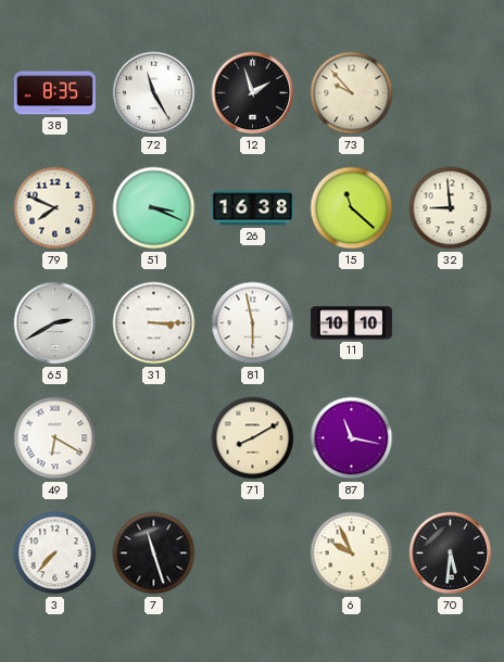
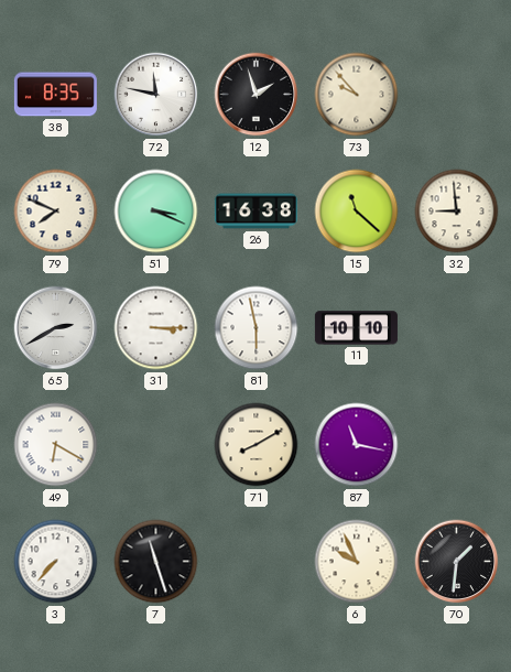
72: 11:25 -> 11:47
70: 5:31 -> 1:31
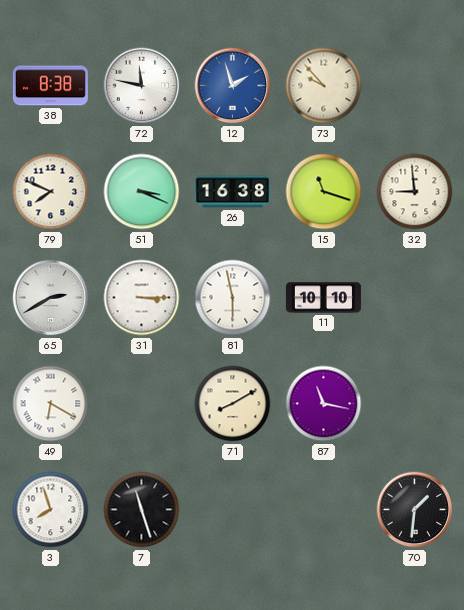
38: 8:35 -> 8:38
12 dial: black -> blue
15: 11:22 -> 11:18
3: 7:37 -> 7:57
6: 9:56 -> none
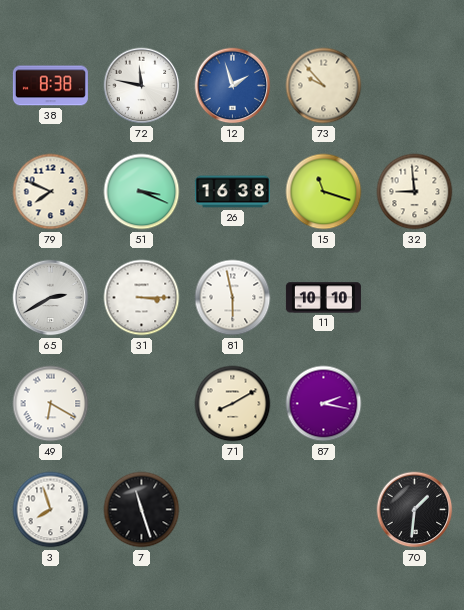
87: 11:17 -> 2:17
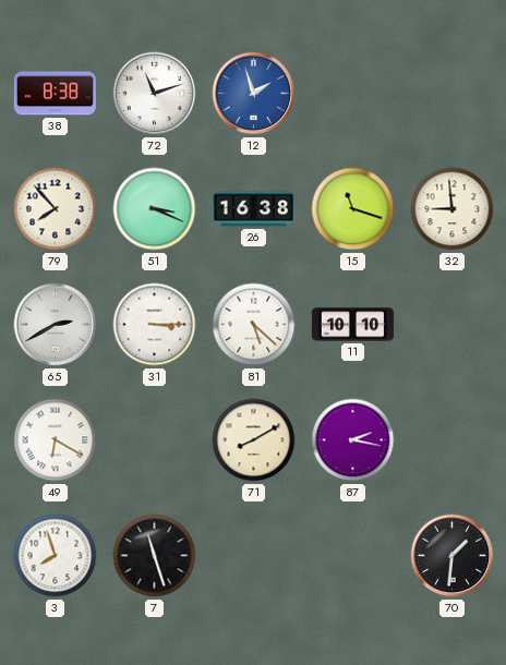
72: 11:47 -> 11:12
73: 9:53 -> none
79: 7:49 -> 7:53
81: 5:58 -> 5:22
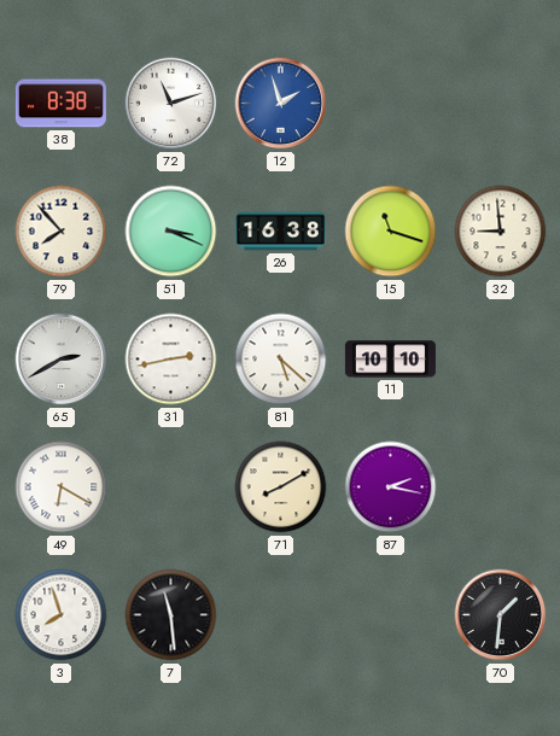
31: 3:15 -> 2:43
7: 11:27 -> 11:29
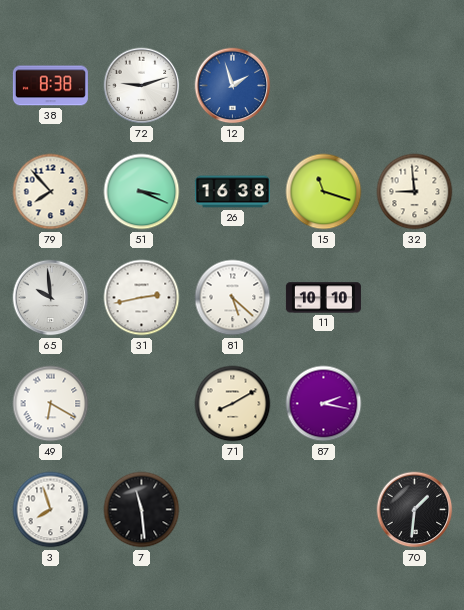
72: 11:12 -> 9:12
65: 2:40 -> 9:59
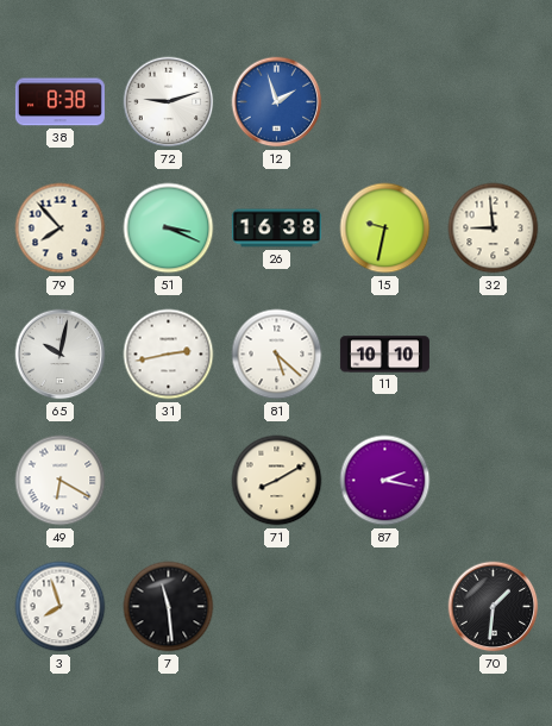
15: 11:18 -> 9:32
65: 9:59 -> 10:02
